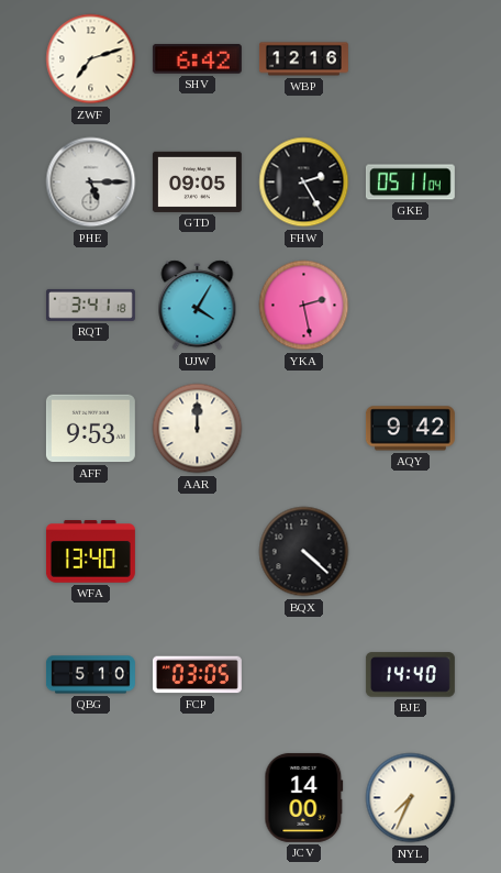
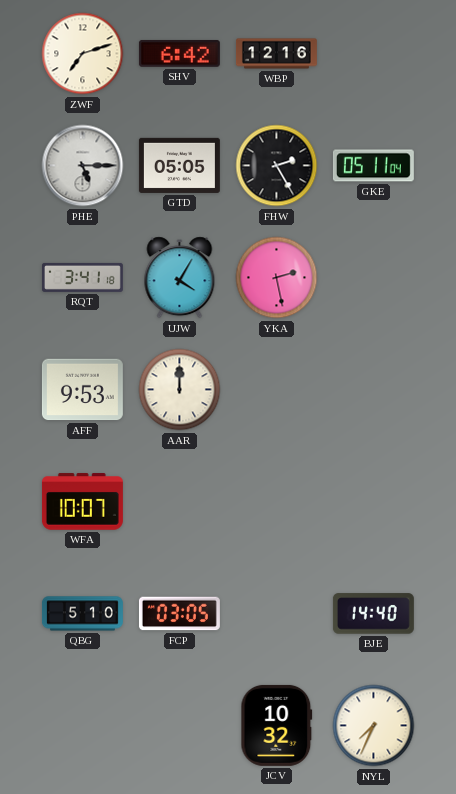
GTD: 09:05 -> 05:05
AQY: 9:42 -> none
WFA: 13:40 -> 10:07
BQX: 4:22 -> none
JCV: 14:00 -> 10:32
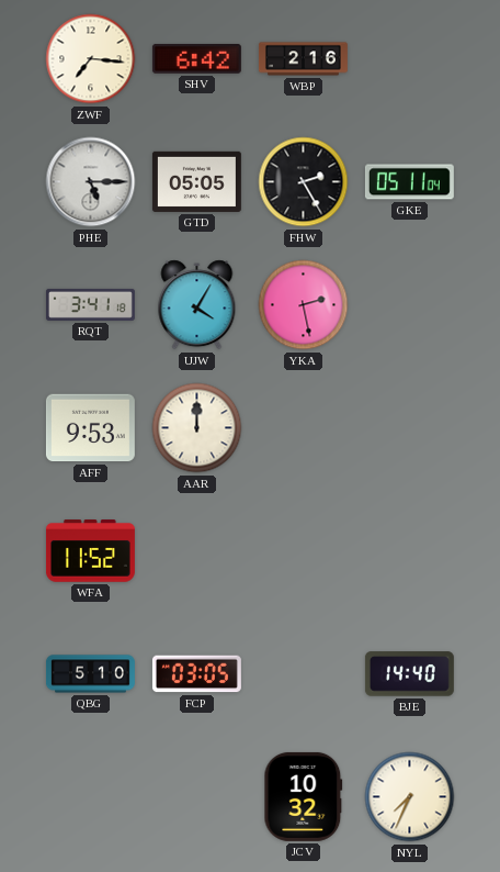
ZWF: 7:12 -> 7:16
WBP: 12:16 -> 2:16
WFA: 10:07 -> 11:52
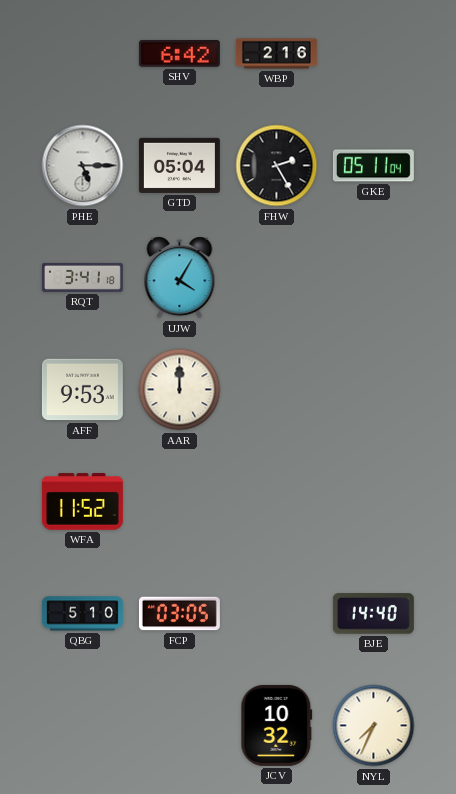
ZWF: 7:16 -> none
GTD: 05:05 -> 05:04
YKA: 2:28 -> none
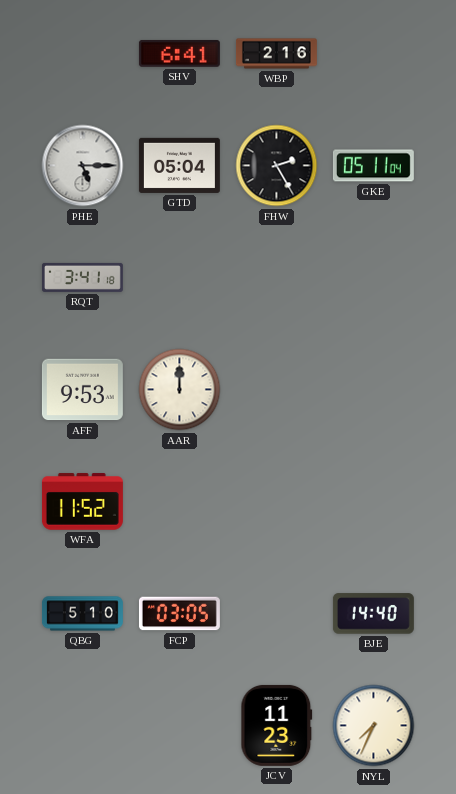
SHV: 6:42 -> 6:41
UJW: 4:05 -> none
JCV: 10:32 -> 11:23
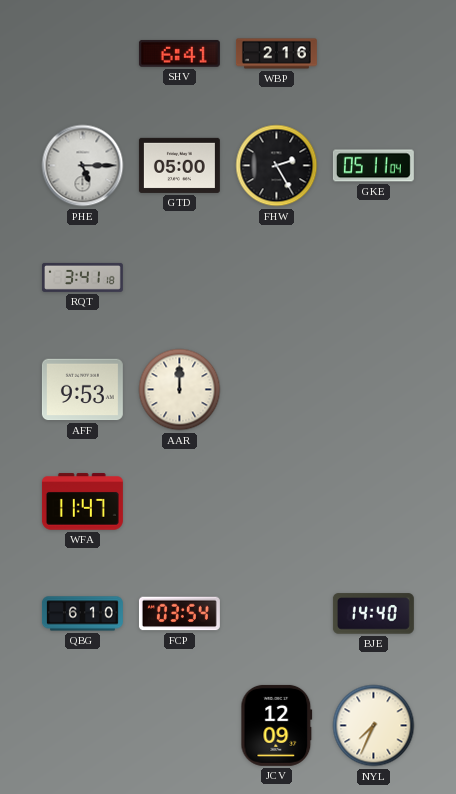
GTD: 05:04 -> 05:00
WFA: 11:52 -> 11:47
QBG: 5:10 -> 6:10
FCP: 03:05 -> 03:54
JCV: 11:23 -> 12:09
